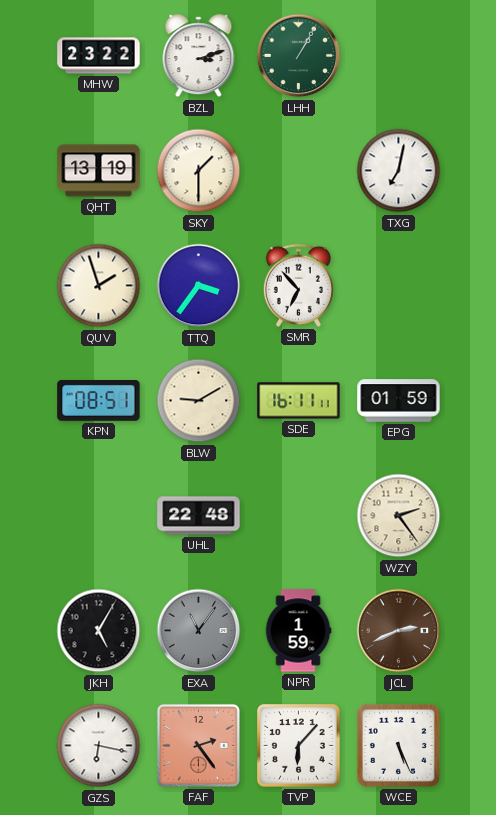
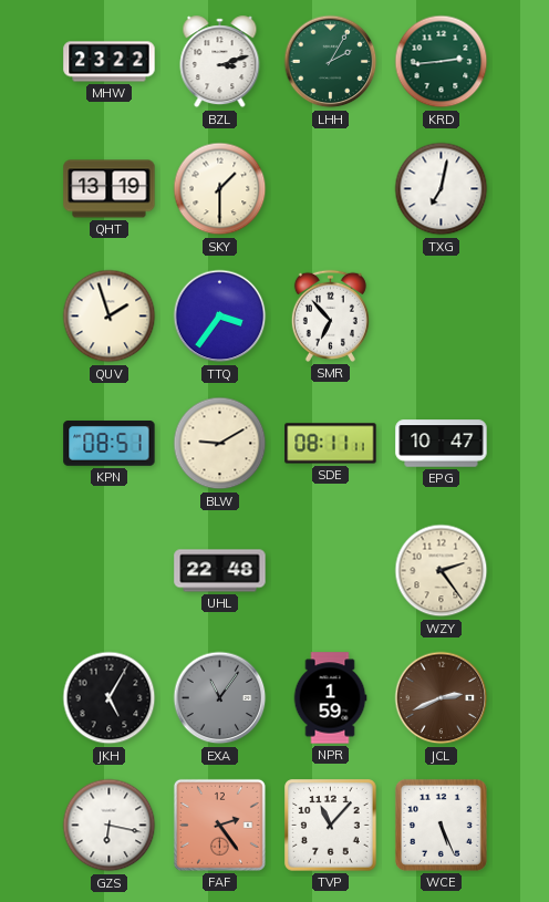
LHH: 1:05 -> 2:05
KRD: none -> 2:44
SDE: 16:11 -> 08:11
EPG: 01:59 -> 10:47
TVP: 6:07 -> 11:07
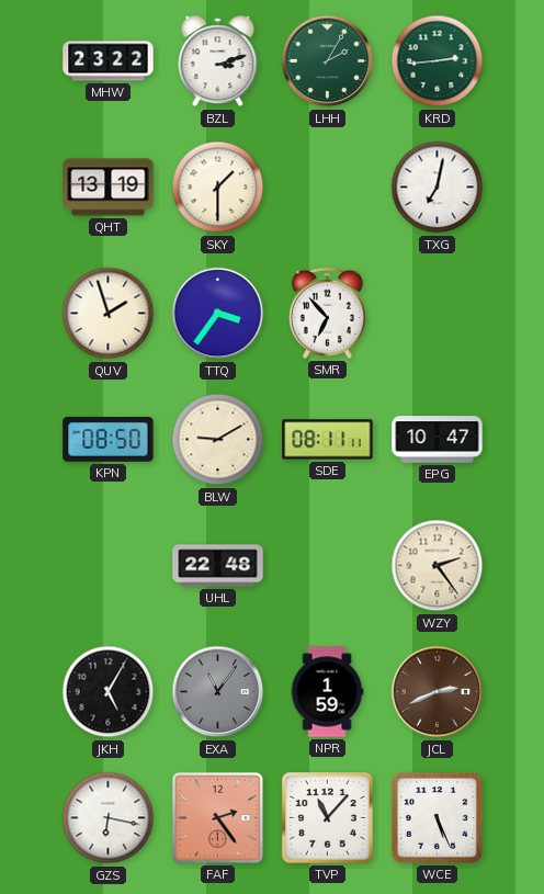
KPN: 08:51 -> 08:50
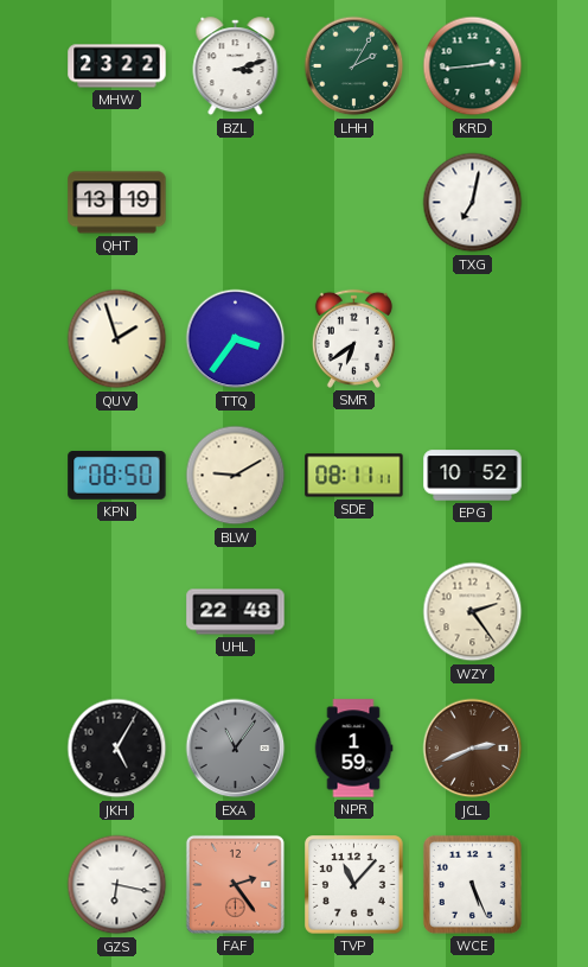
SKY: 1:30 -> none
SMR: 6:53 -> 6:39
EPG: 10:47 -> 10:52
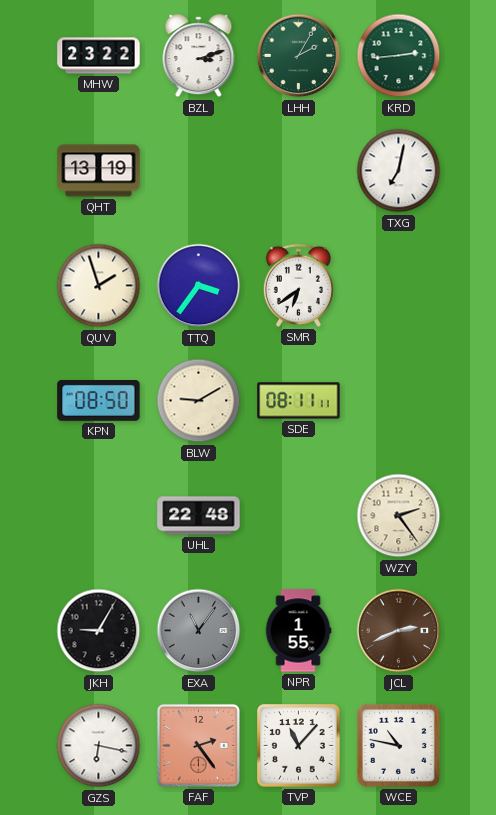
EPG: 10:52 -> none
JKH: 5:05 -> 9:05
NPR: 1:59 -> 1:55
WCE: 5:26 -> 10:47
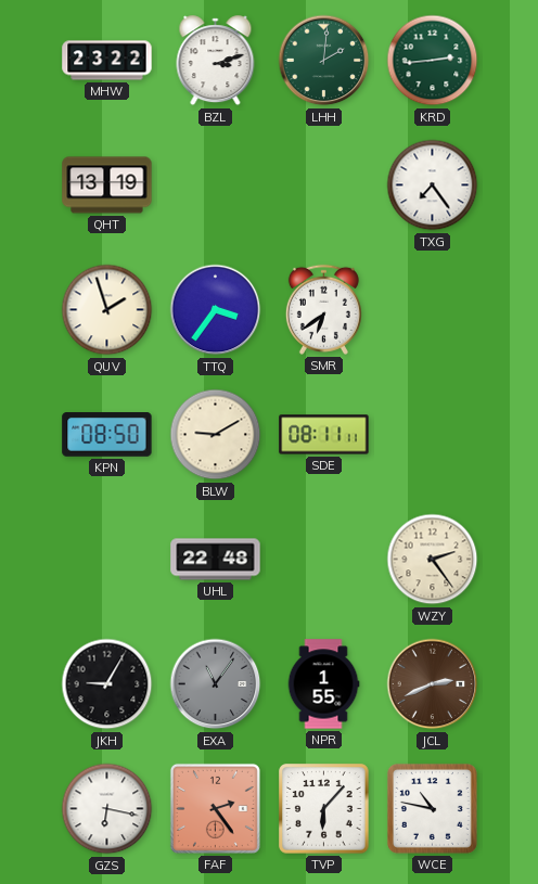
LHH: 2:05 -> 2:01
TXG: 7:02 -> 7:24
TVP: 11:07 -> 6:07
